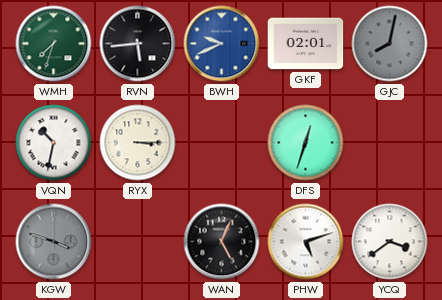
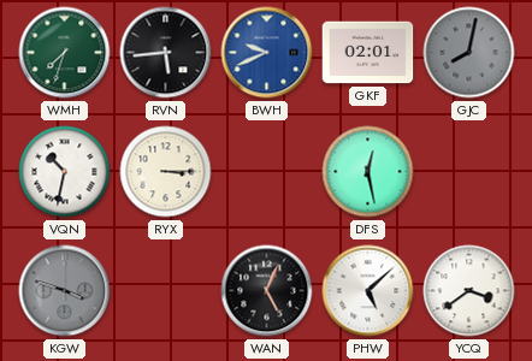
DFS: 12:33 -> 12:28
PHW: 5:12 -> 5:08
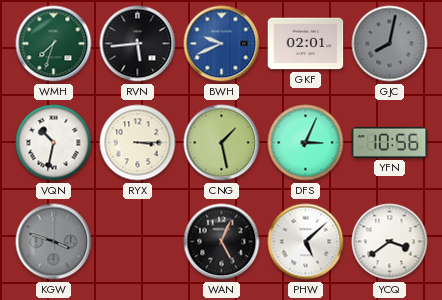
CNG: none -> 1:28
DFS: 12:28 -> 3:04
YFN: none -> 10:56
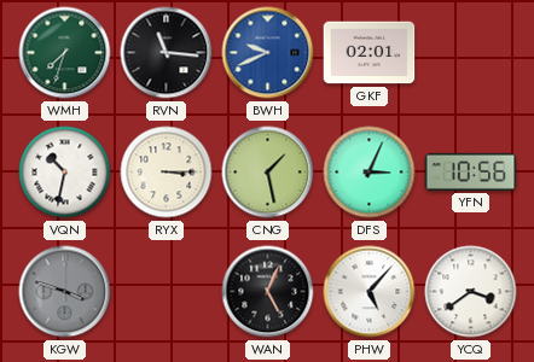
RVN: 5:44 -> 11:16
GJC: 8:02 -> none
PHW: 5:08 -> 5:07
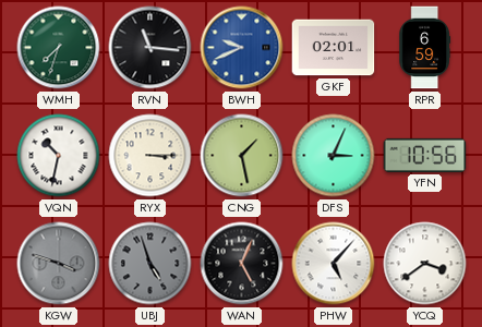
RPR: none -> 6:59
UBJ: none -> 4:57
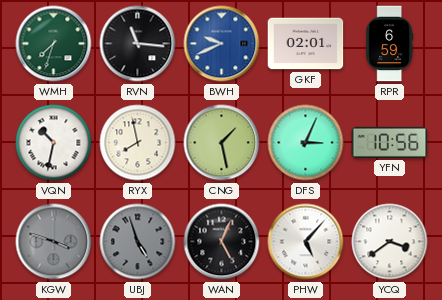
RYX: 3:15 -> 7:58
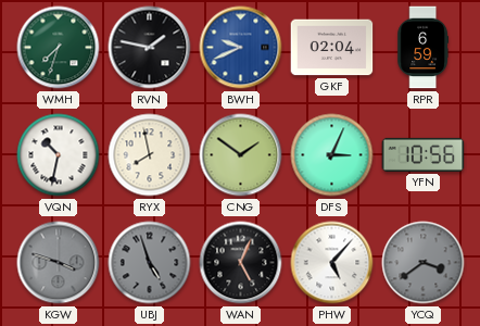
RVN: 11:16 -> 1:47
GKF: 02:01 -> 02:04
CNG: 1:28 -> 1:51
YCQ dial: white -> grey
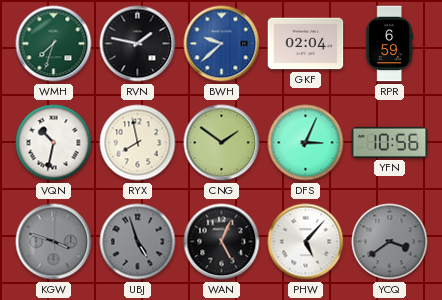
BWH: 9:41 -> 9:38
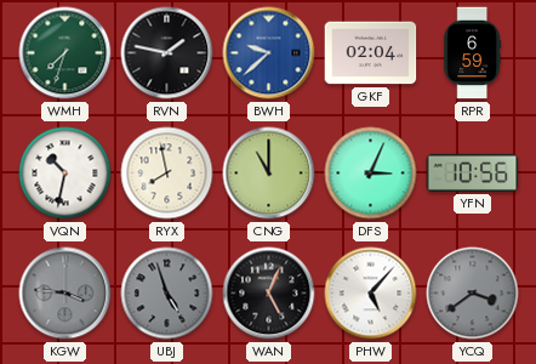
CNG: 1:51 -> 11:00
KGW: 3:48 -> 3:46
